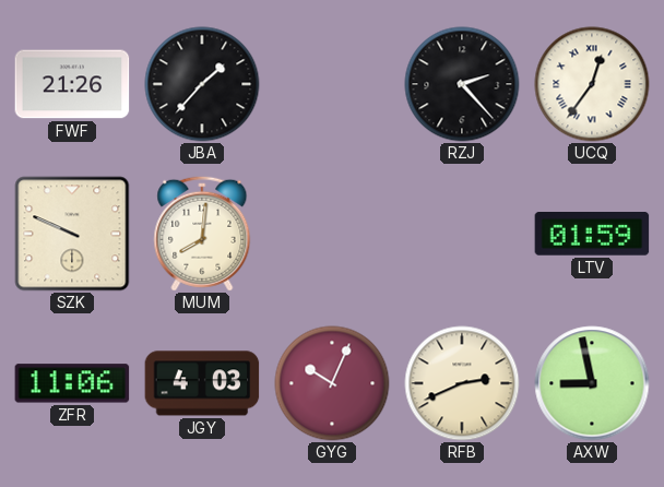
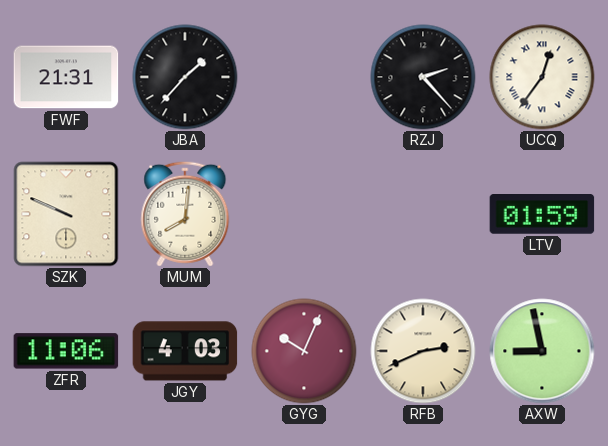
FWF: 21:26 -> 21:31
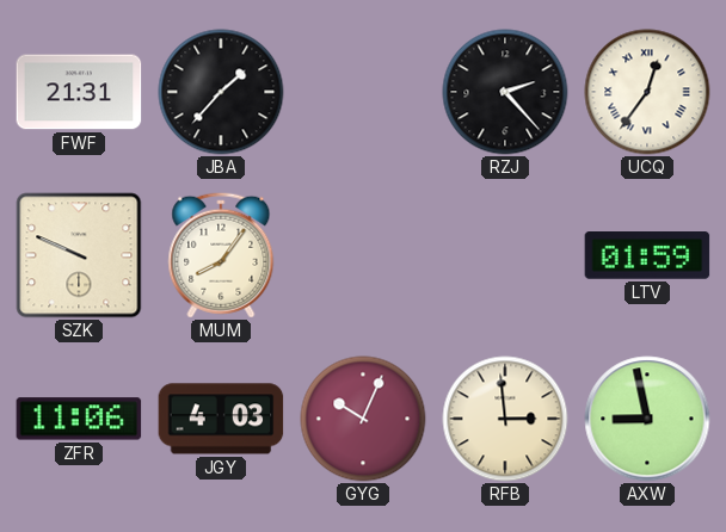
MUM: 8:01 -> 8:06
RFB: 2:41 -> 2:59
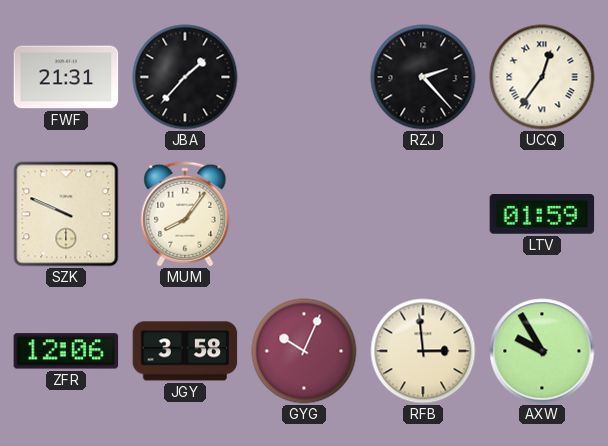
ZFR: 11:06 -> 12:06
JGY: 4:03 -> 3:58
AXW: 8:58 -> 9:55
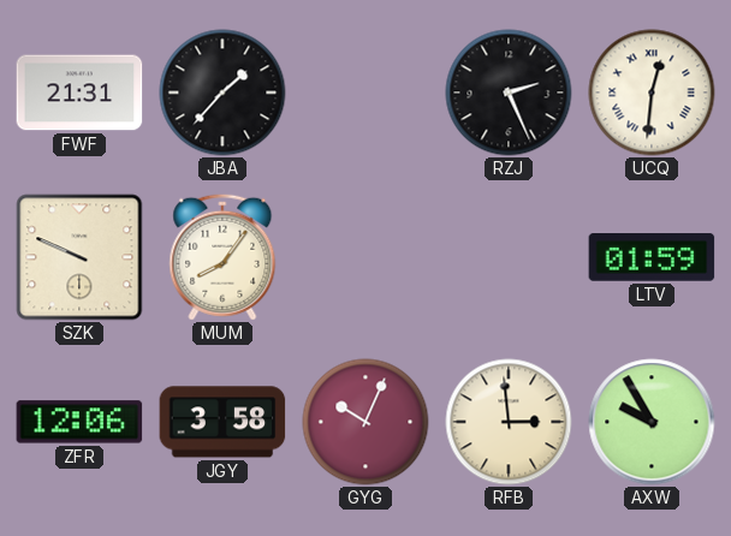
RZJ: 2:23 -> 2:26
UCQ: 12:36 -> 12:31
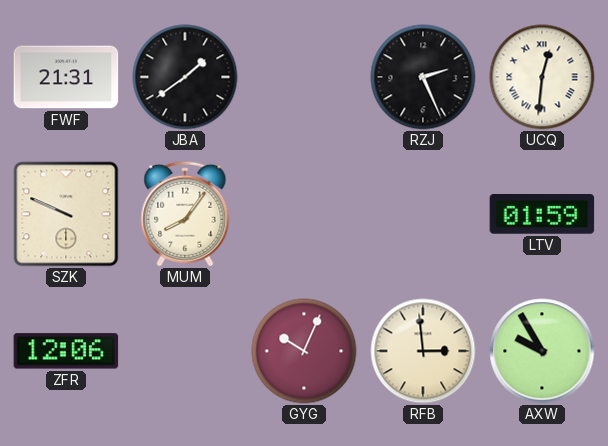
JBA: 1:37 -> 1:39
JGY: 3:58 -> none
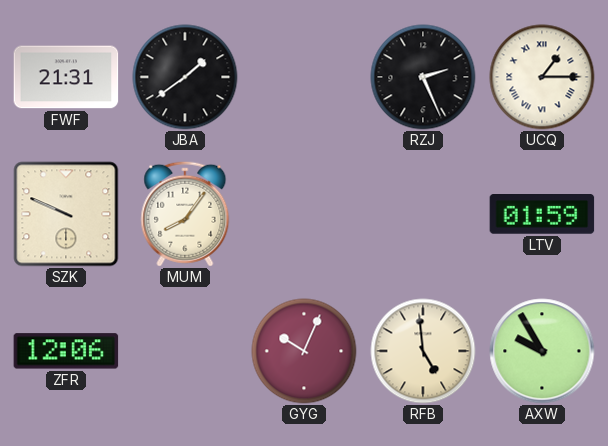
UCQ: 12:31 -> 1:15
RFB: 2:59 -> 4:59
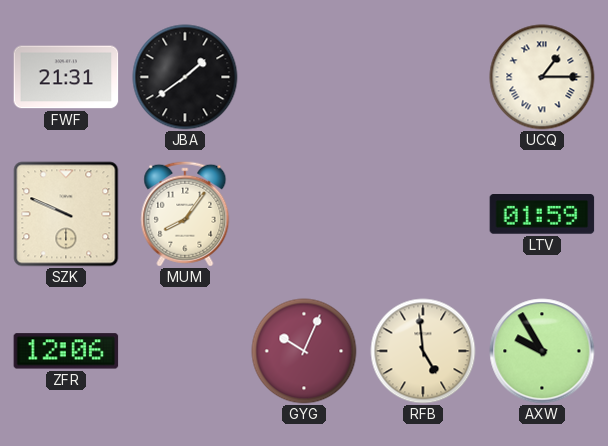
RZJ: 2:26 -> none
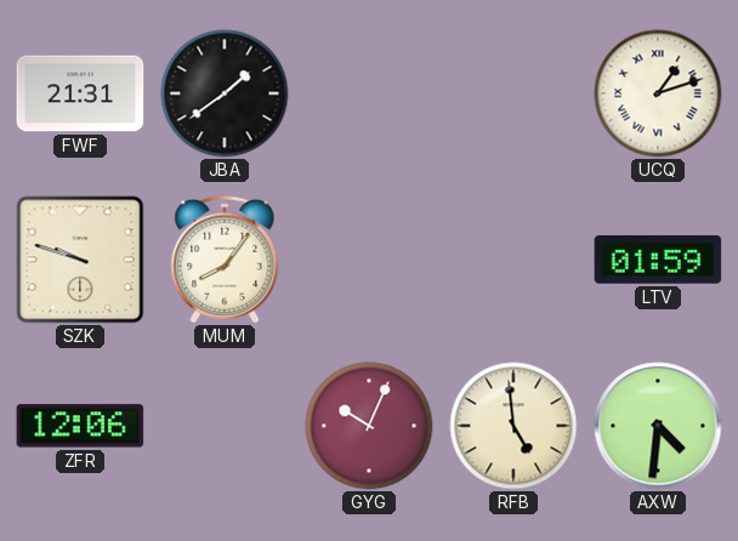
UCQ: 1:15 -> 1:12
SZK: 9:49 -> 9:48
AXW: 9:55 -> 4:31
